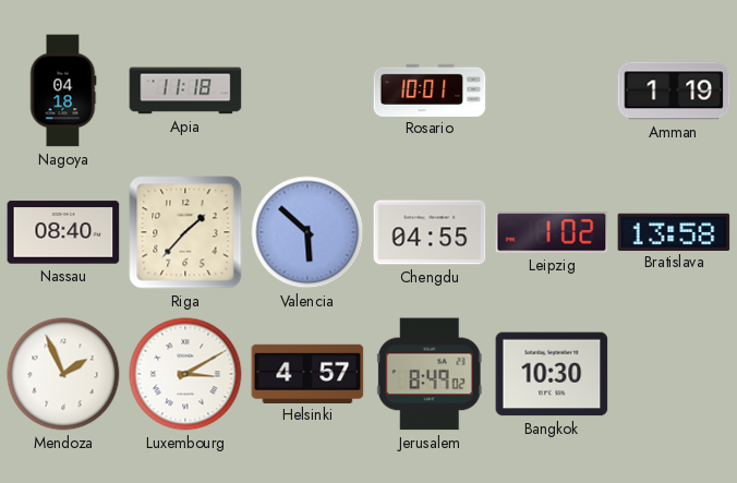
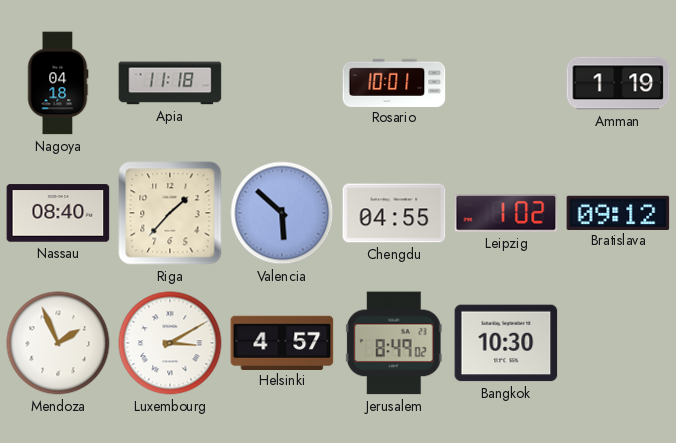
Bratislava: 13:58 -> 09:12
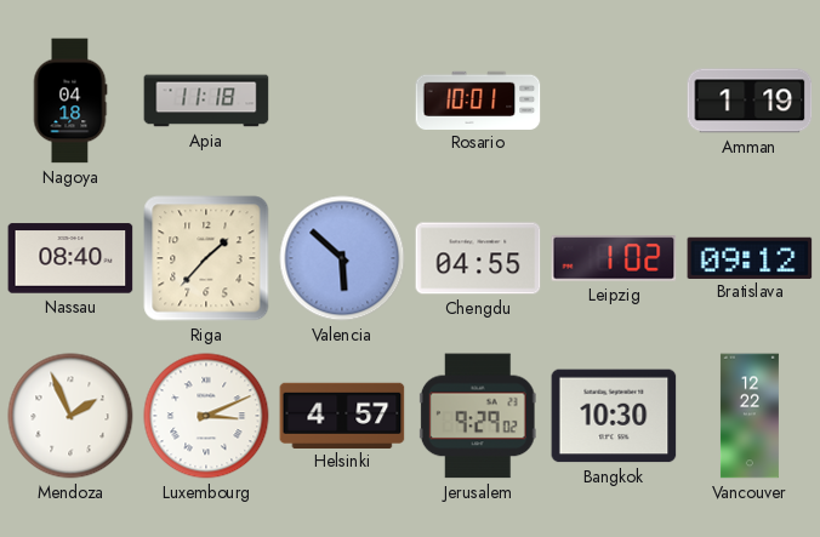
Luxembourg: 3:10 -> 3:11
Jerusalem: 8:49 -> 9:29
Vancouver: none -> 12:22
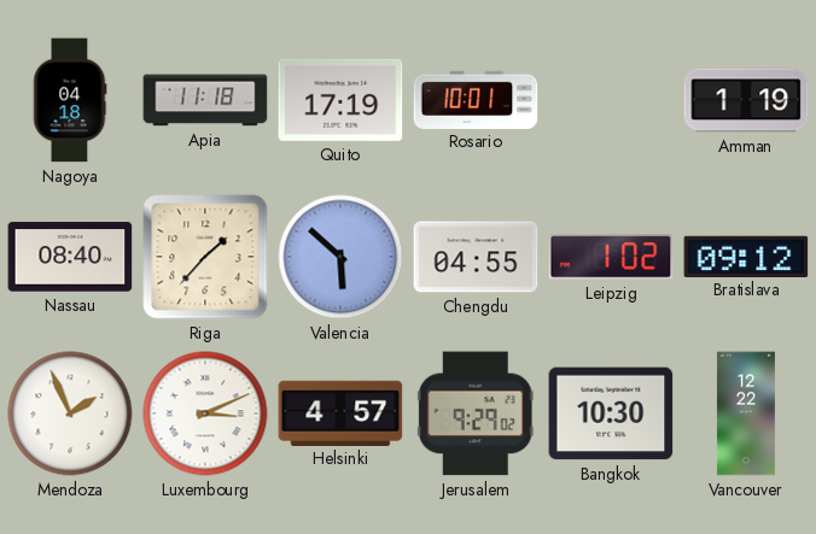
Quito: none -> 17:19
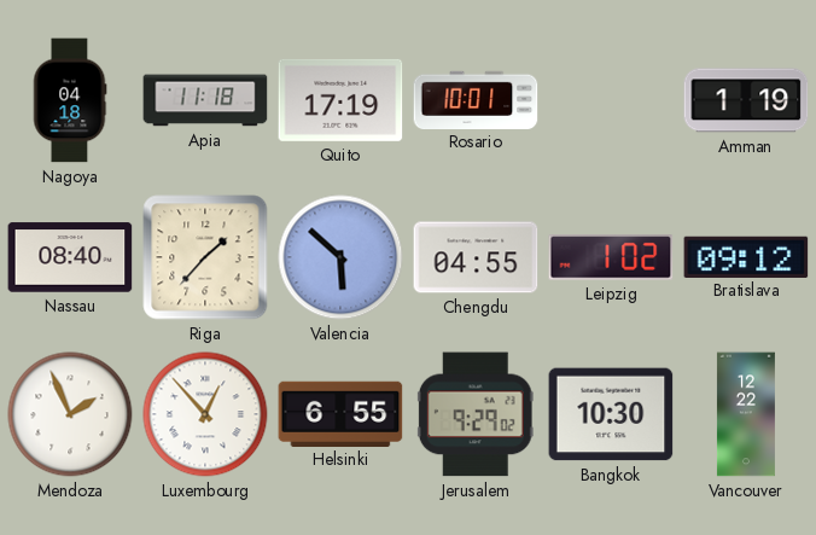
Luxembourg: 3:11 -> 12:53
Helsinki: 4:57 -> 6:55
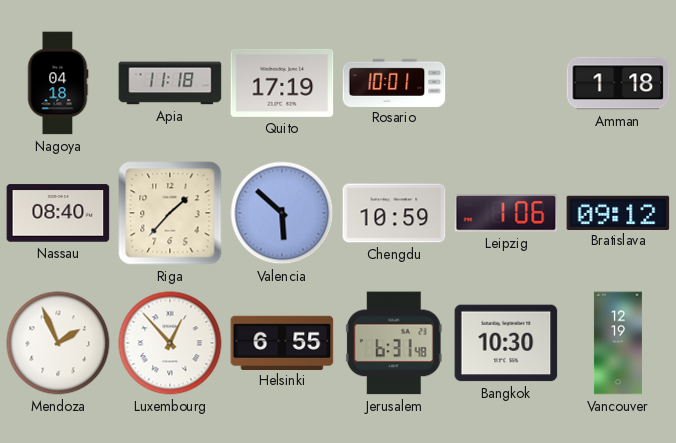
Amman: 1:19 -> 1:18
Chengdu: 04:55 -> 10:59
Leipzig: 1:02 -> 1:06
Jerusalem: 9:29 -> 6:31
Vancouver: 12:22 -> 12:19
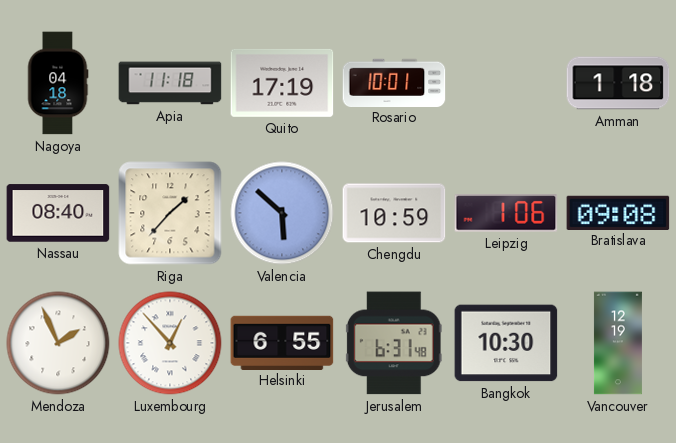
Bratislava: 09:12 -> 09:08
